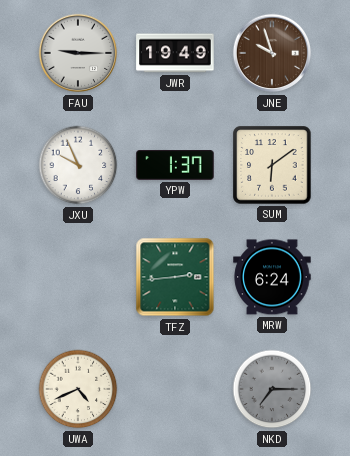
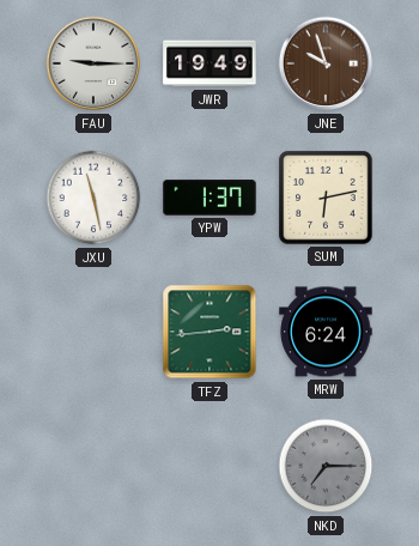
JXU: 9:56 -> 11:28
SUM: 6:09 -> 6:13
UWA: 4:41 -> none
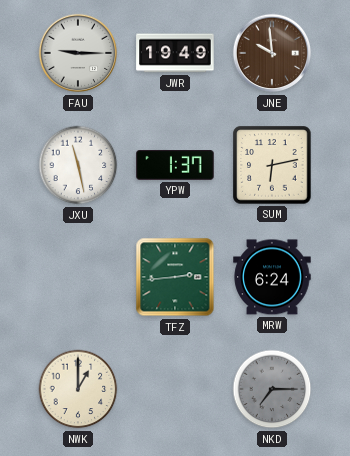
JNE: 9:57 -> 9:59
NWK: none -> 1:00
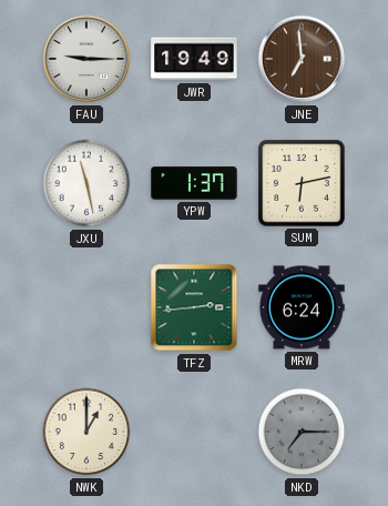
JNE: 9:59 -> 6:59
